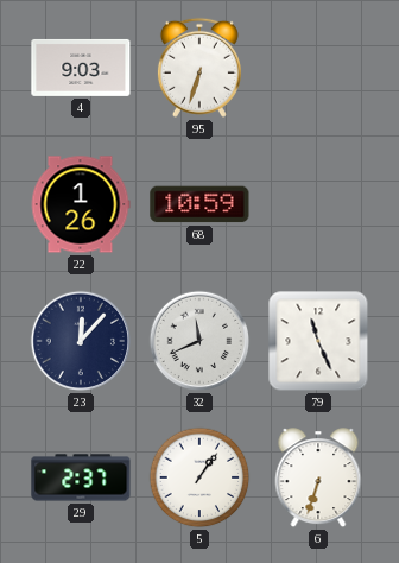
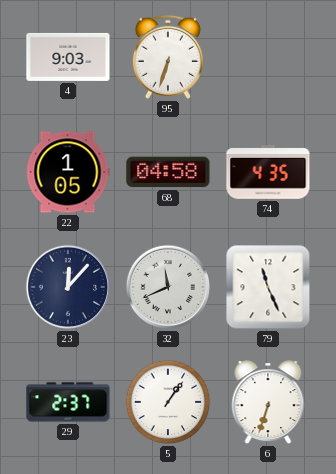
22: 1:26 -> 1:05
68: 10:59 -> 04:58
74: none -> 4:35
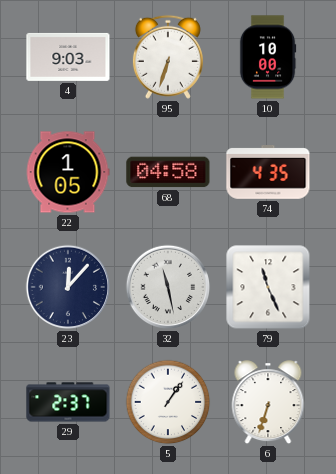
10: none -> 10:00
32: 11:41 -> 11:28
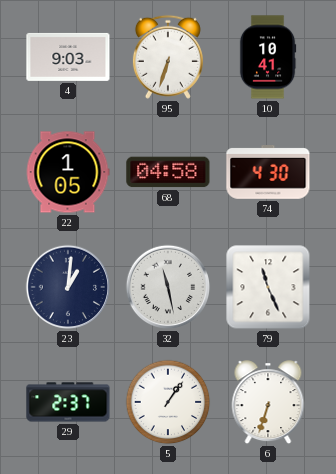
10: 10:00 -> 10:41
74: 4:35 -> 4:30
23: 12:07 -> 1:01
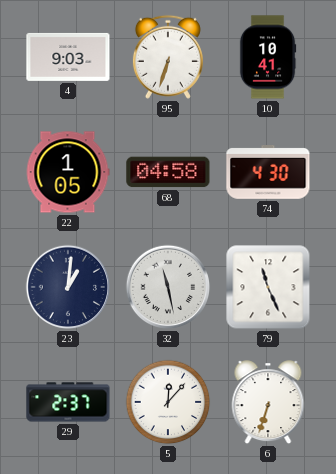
5: 1:06 -> 12:07
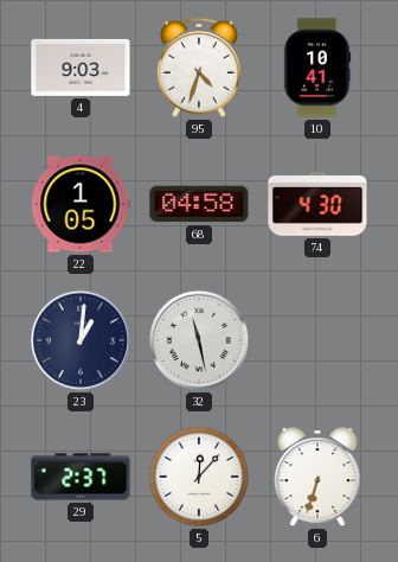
95: 6:33 -> 4:33
79: 11:26 -> none
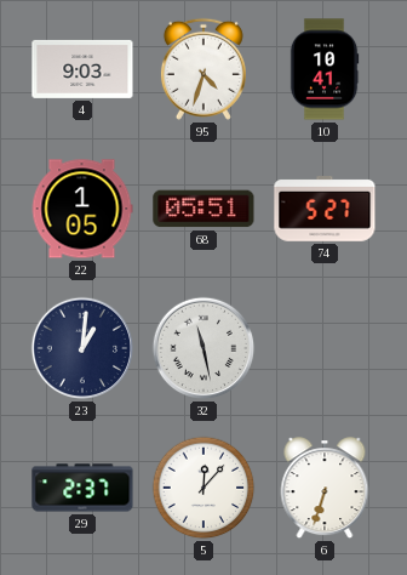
68: 04:58 -> 05:51
74: 4:30 -> 5:27
